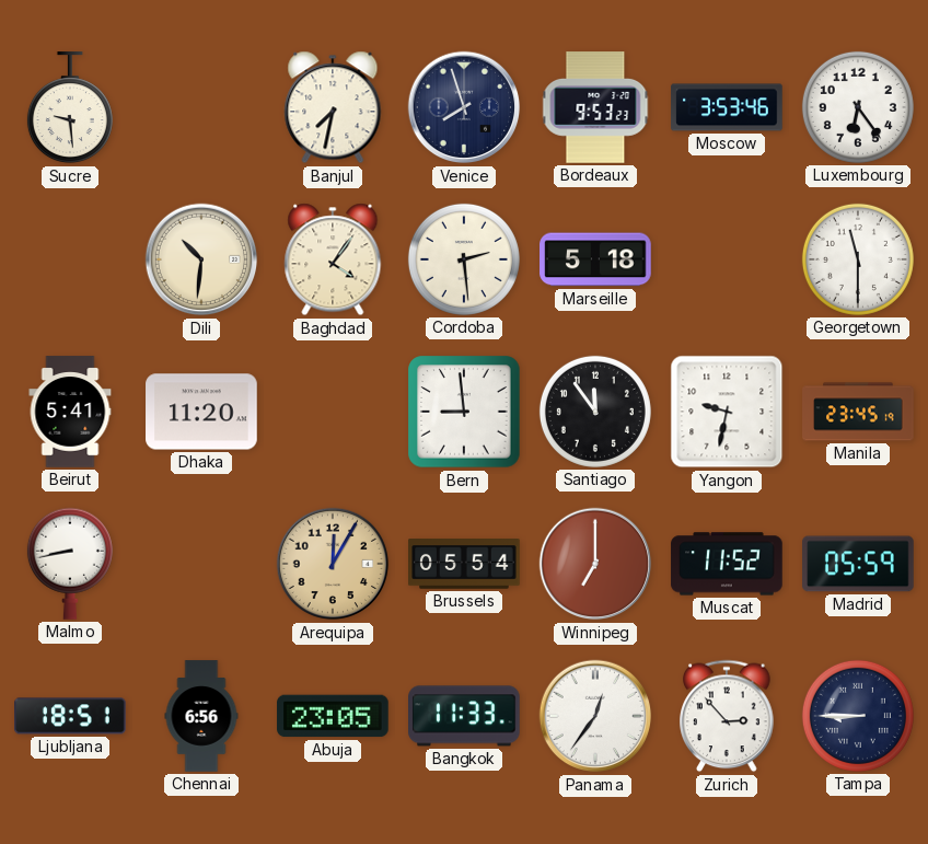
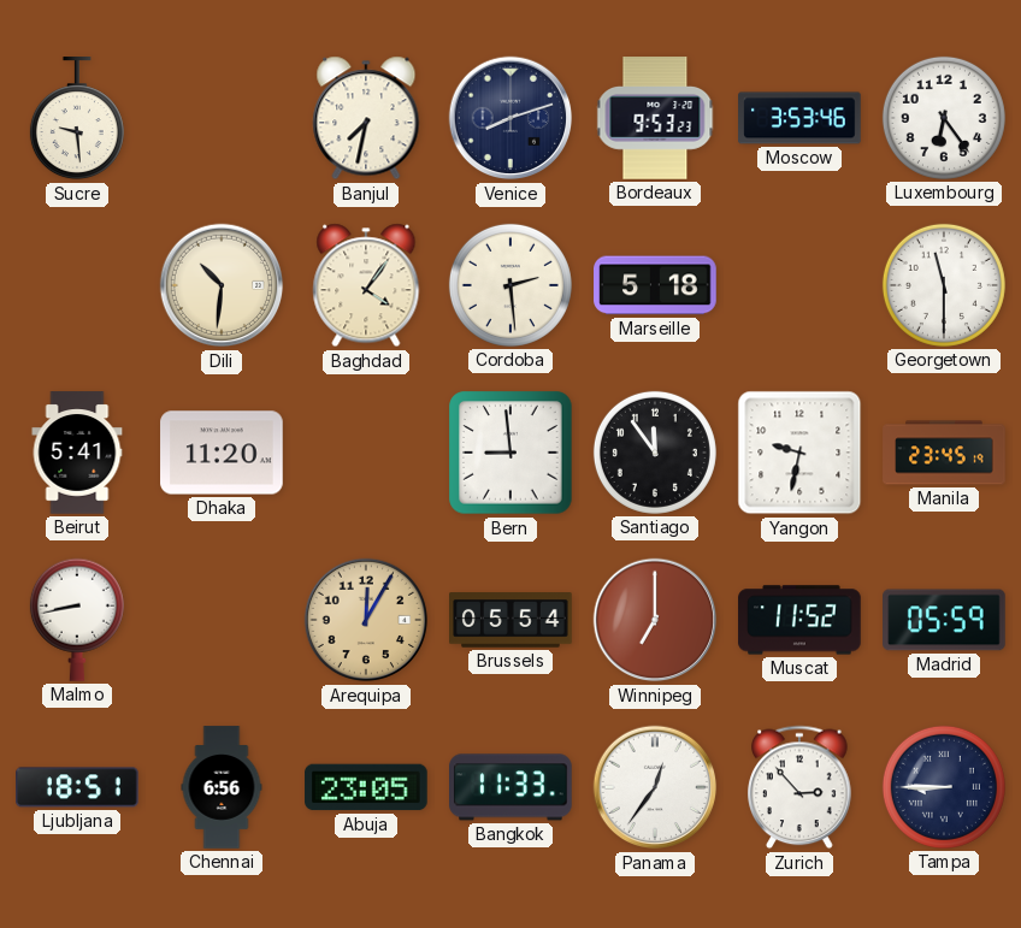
Venice: 7:57 -> 8:12
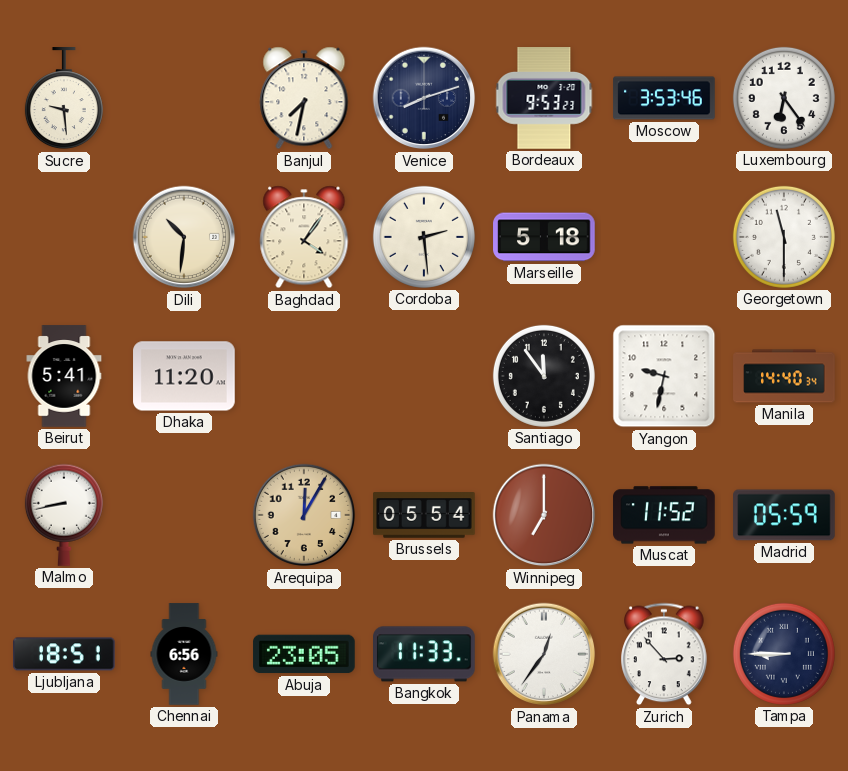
Bern: 8:59 -> none
Manila: 23:45 -> 14:40
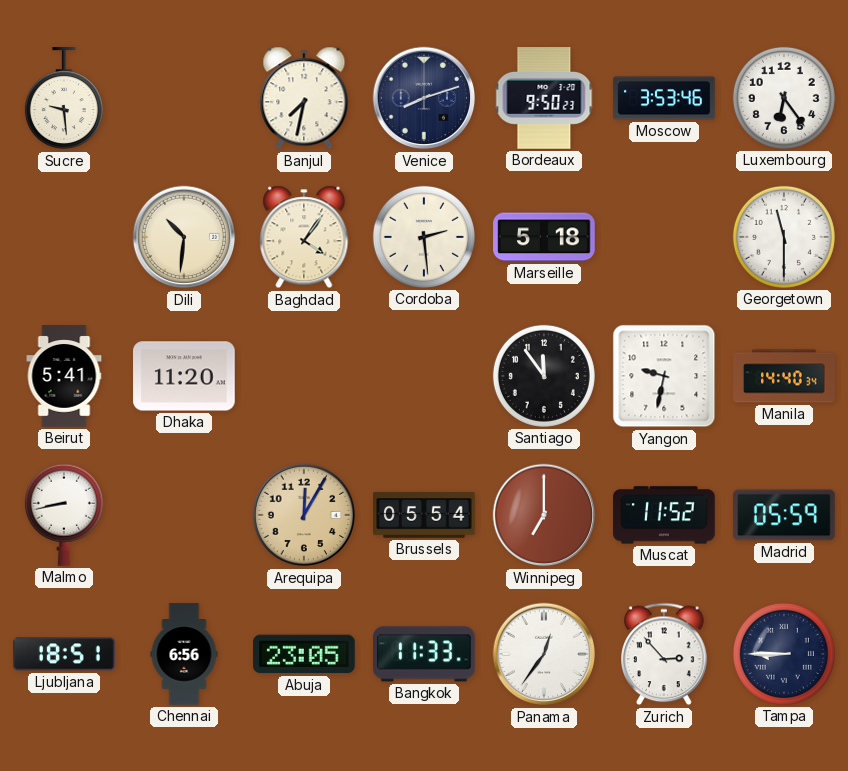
Bordeaux: 9:53 -> 9:50
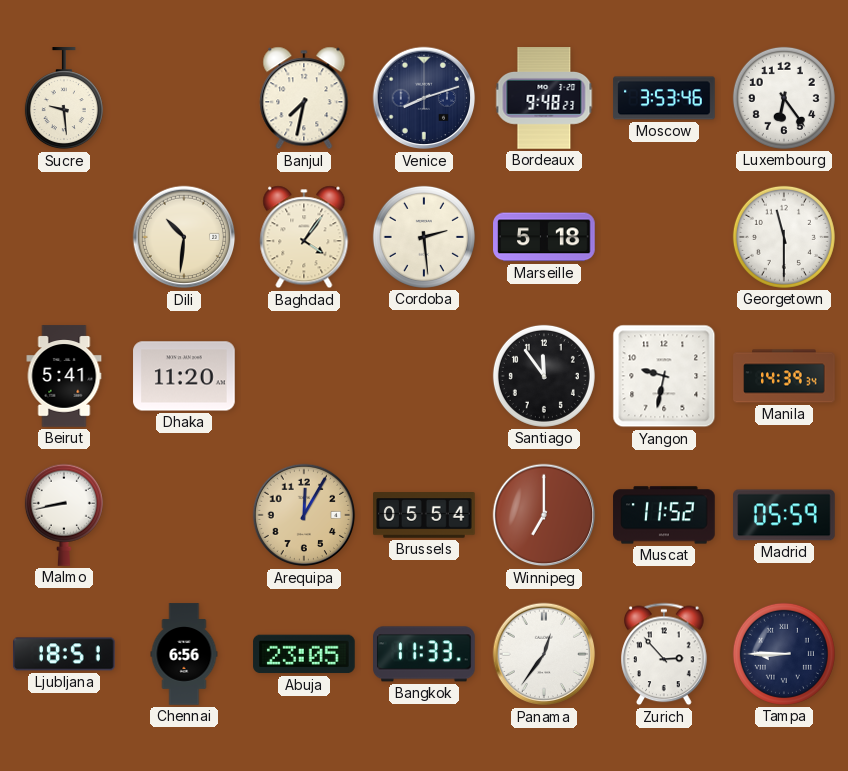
Bordeaux: 9:50 -> 9:48
Manila: 14:40 -> 14:39
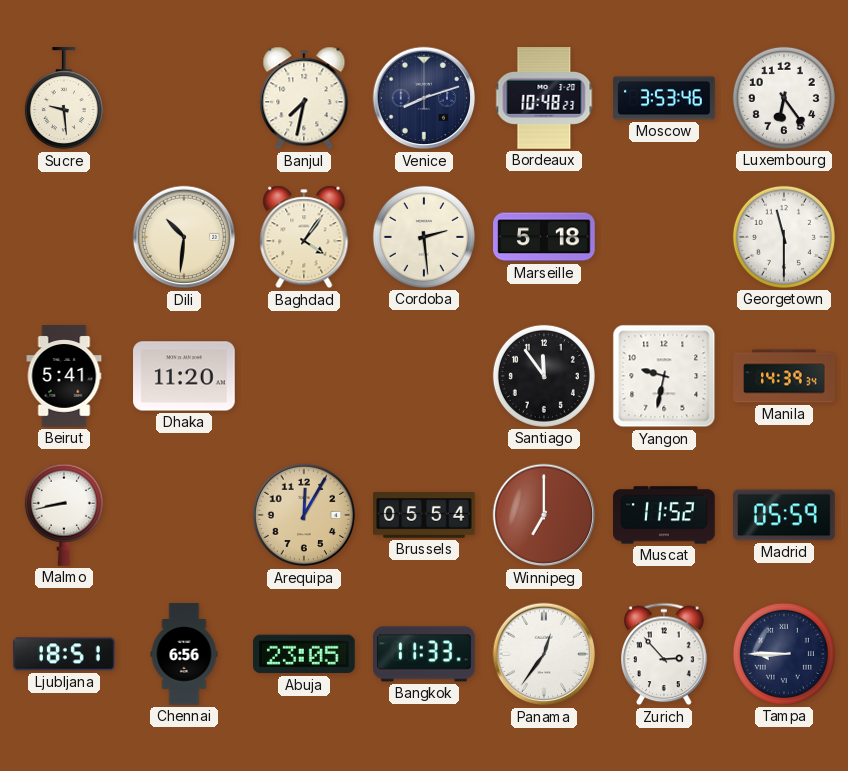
Bordeaux: 9:48 -> 10:48
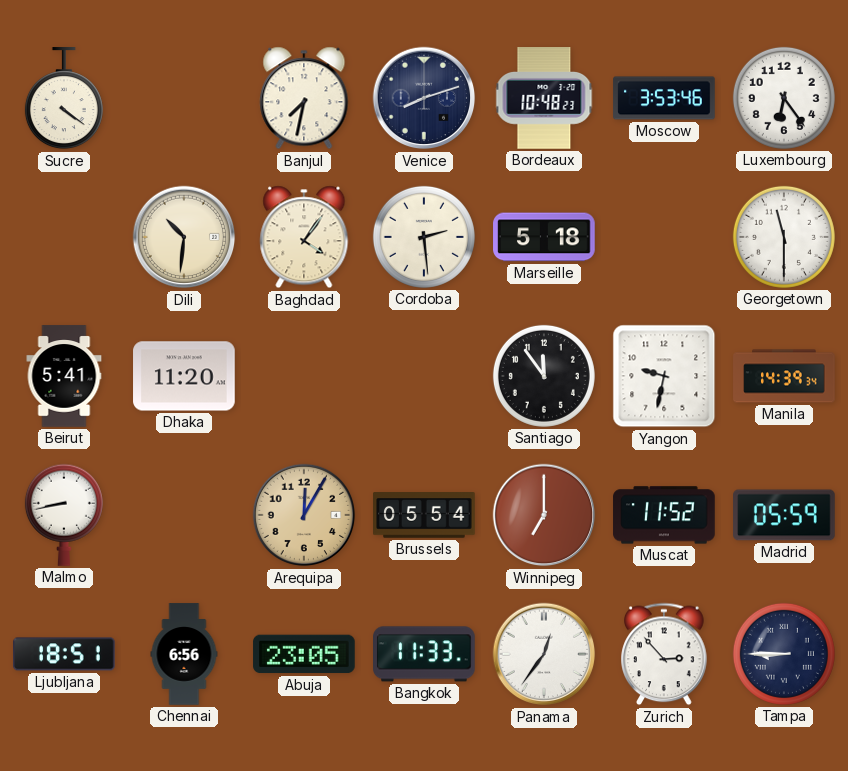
Sucre: 9:29 -> 4:21
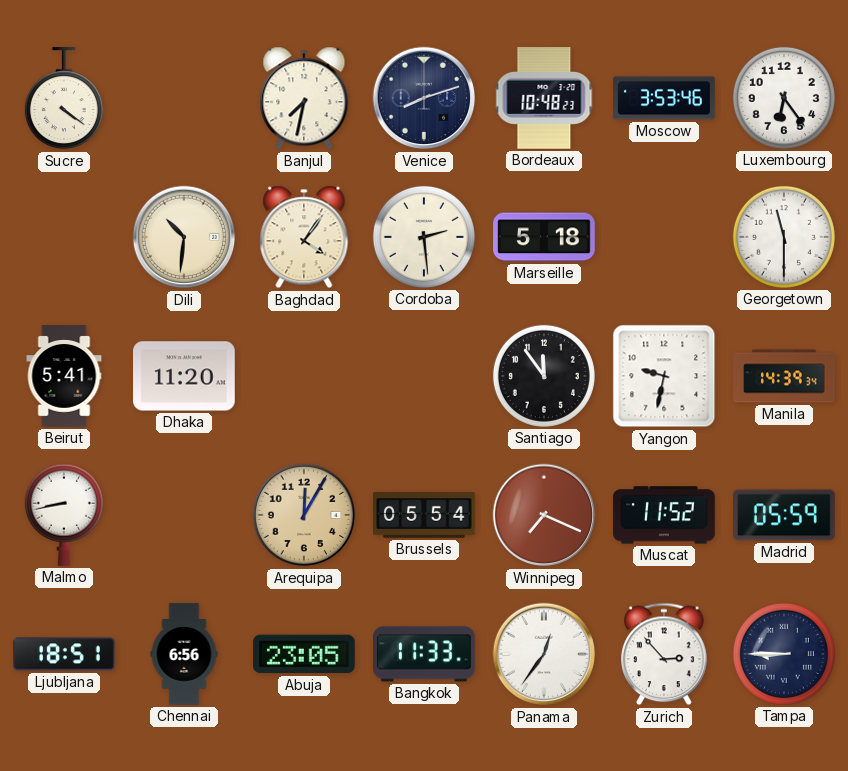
Winnipeg: 7:00 -> 7:19
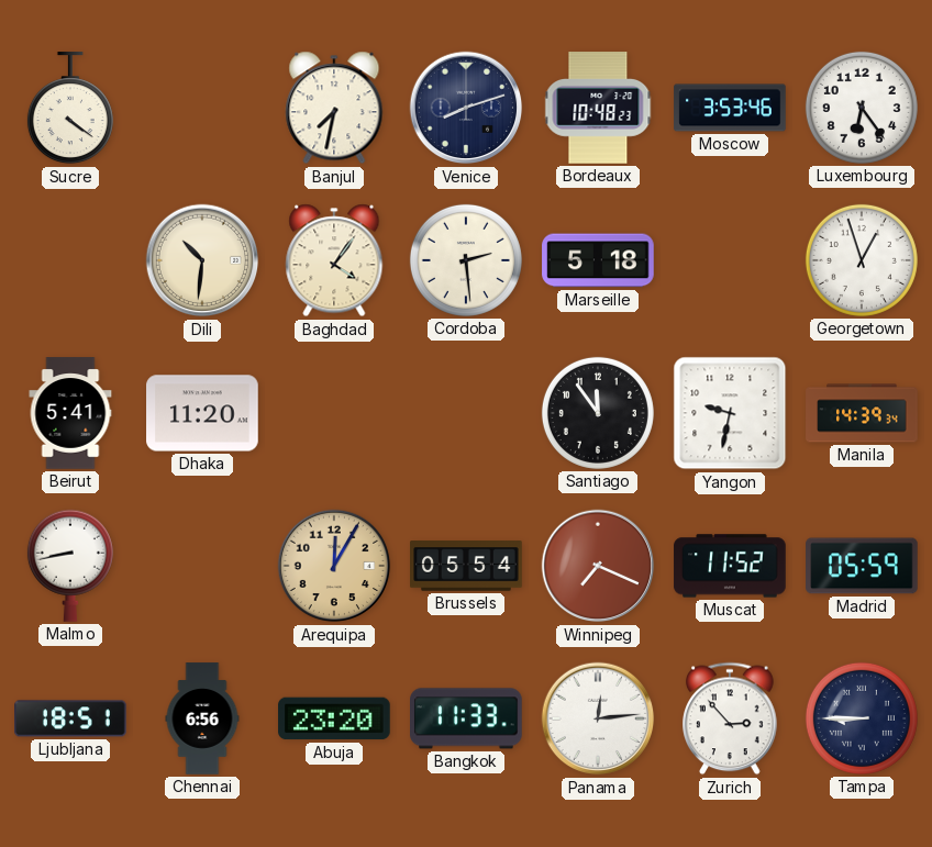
Georgetown: 11:30 -> 12:57
Abuja: 23:05 -> 23:20
Panama: 12:36 -> 12:14
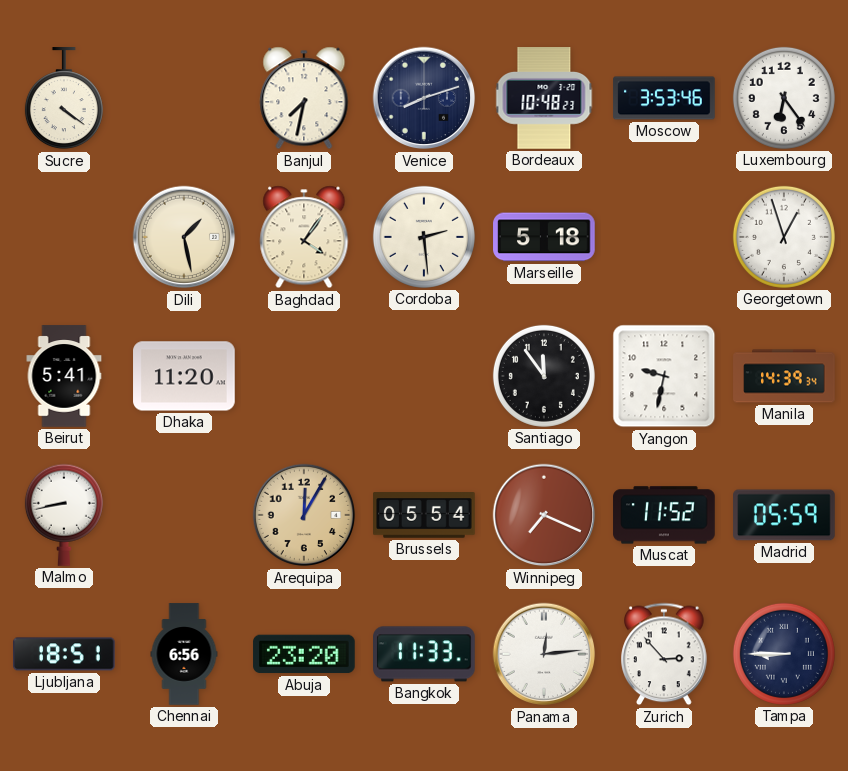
Dili: 10:31 -> 1:28
